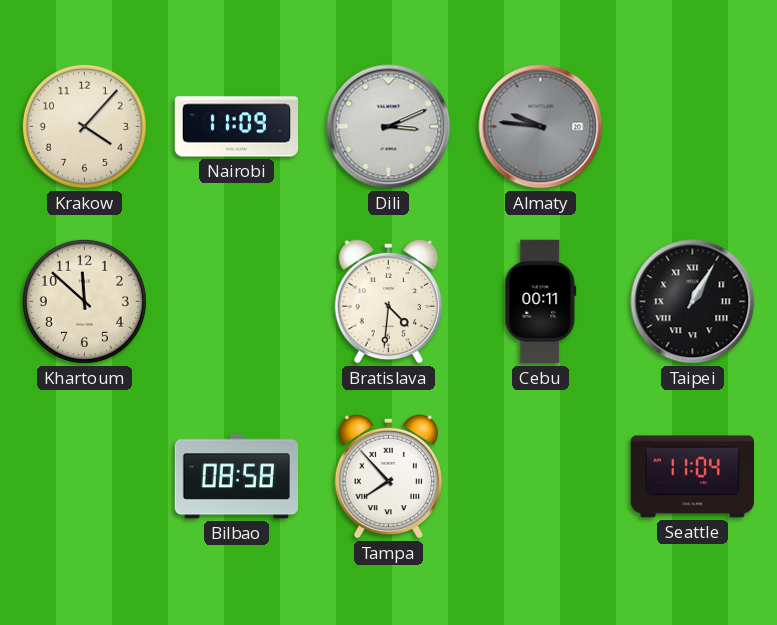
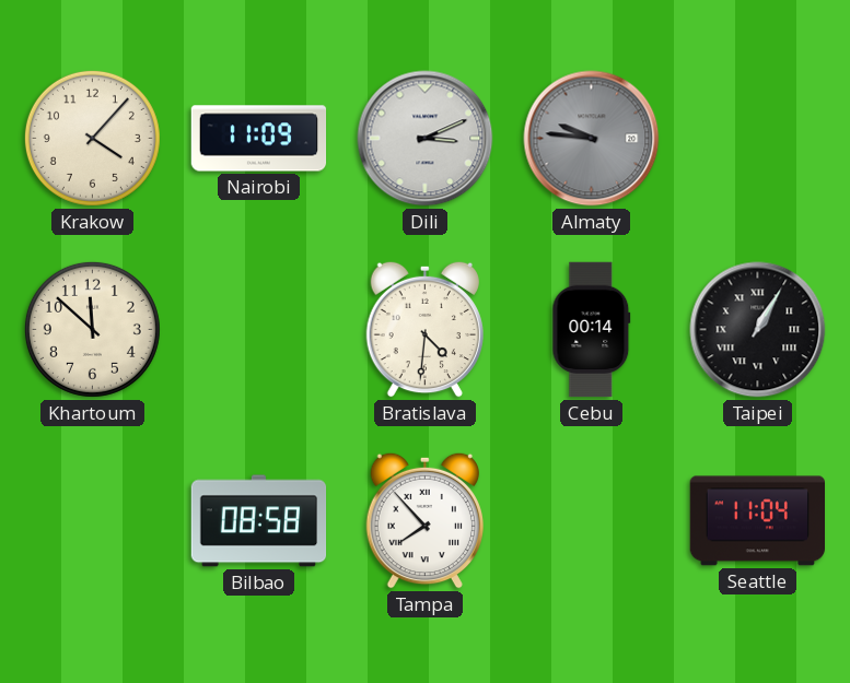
Cebu: 00:11 -> 00:14
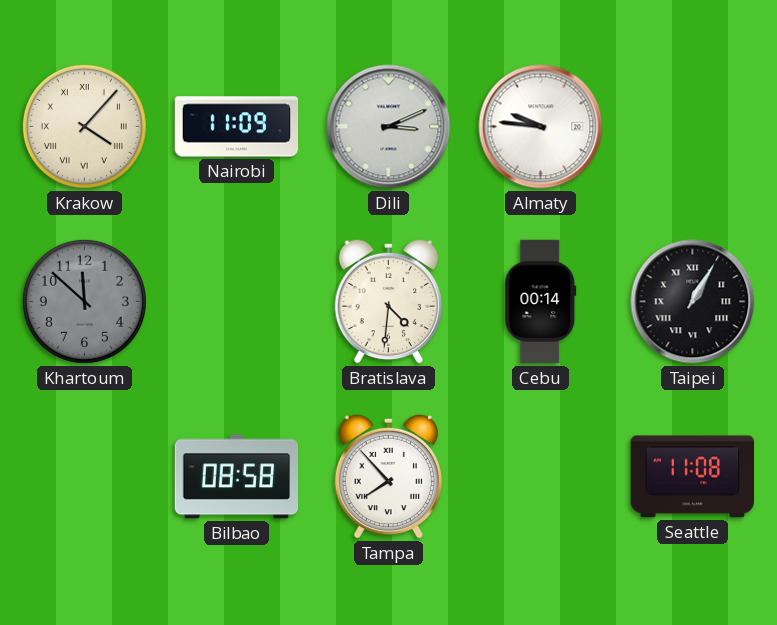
Krakow numerals: Arabic -> Roman
Almaty dial: grey -> white
Khartoum dial: cream -> grey
Seattle: 11:04 -> 11:08
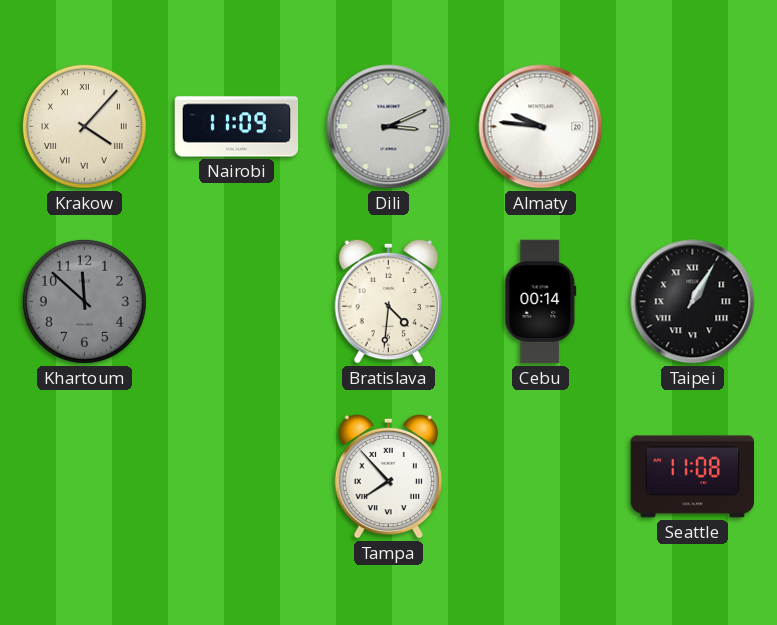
Bilbao: 08:58 -> none
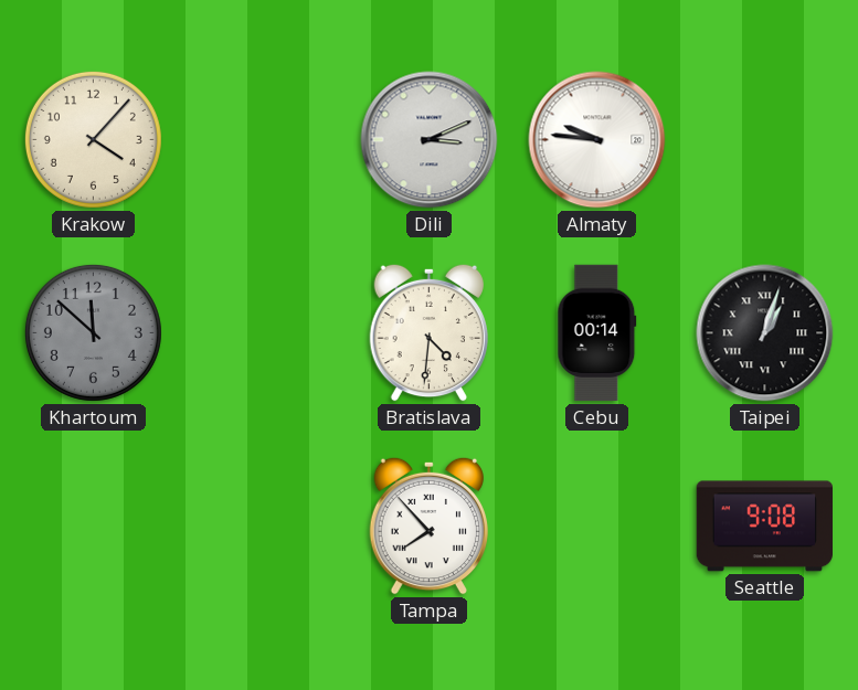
Krakow numerals: Roman -> Arabic
Nairobi: 11:09 -> none
Taipei: 1:05 -> 1:03
Seattle: 11:08 -> 9:08
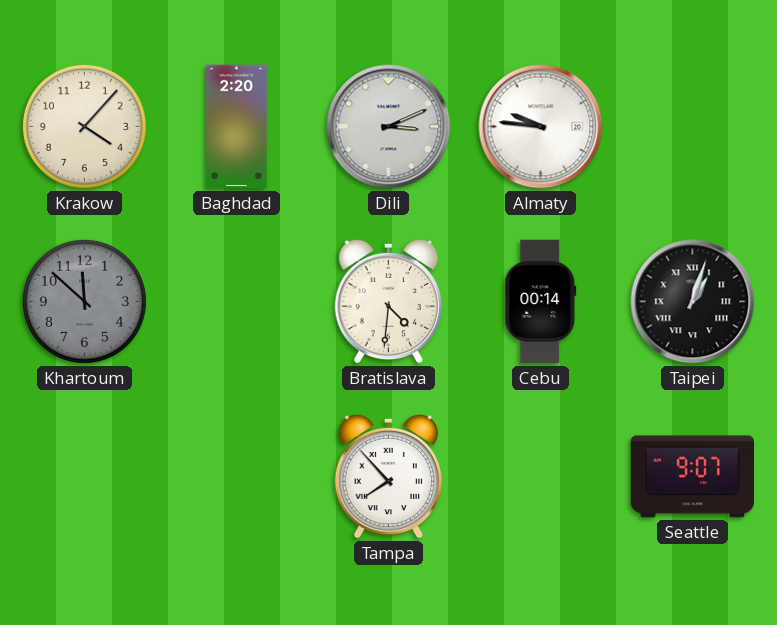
Baghdad: none -> 2:20
Seattle: 9:08 -> 9:07
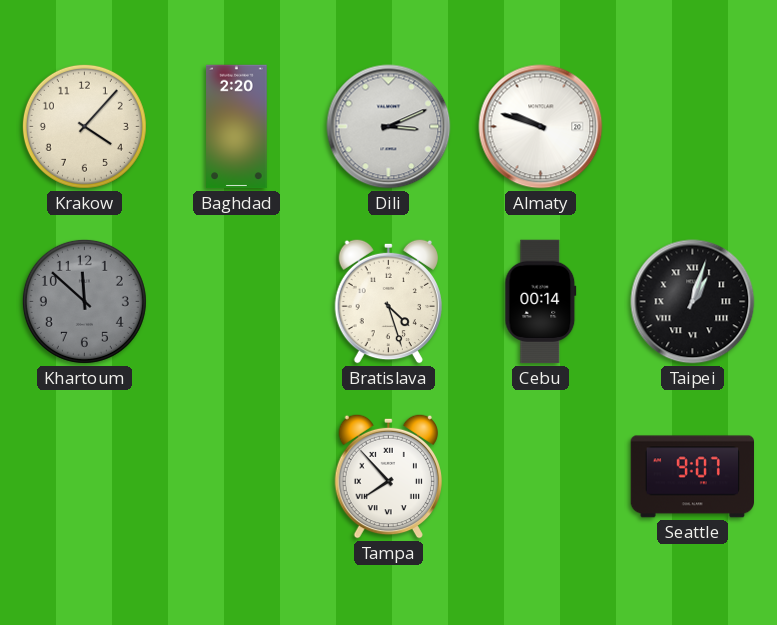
Almaty: 9:46 -> 9:48
Bratislava: 4:31 -> 4:27
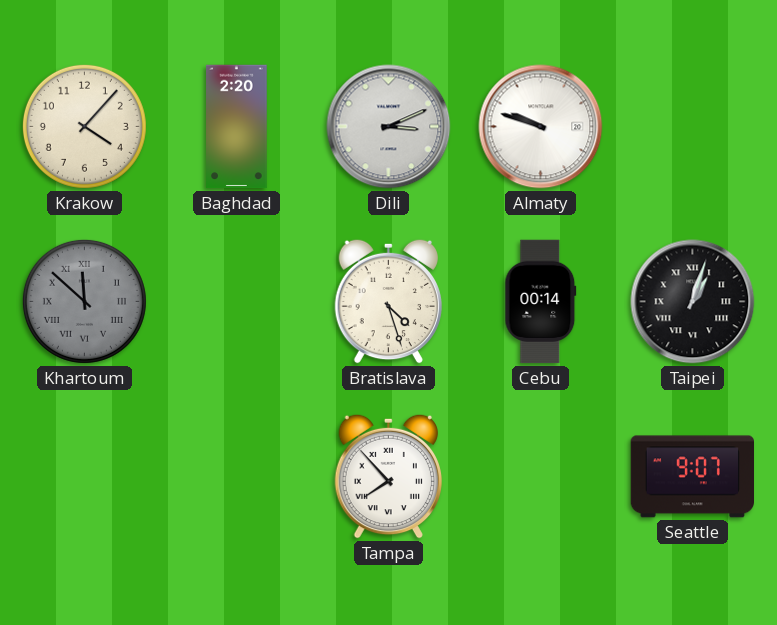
Khartoum numerals: Arabic -> Roman
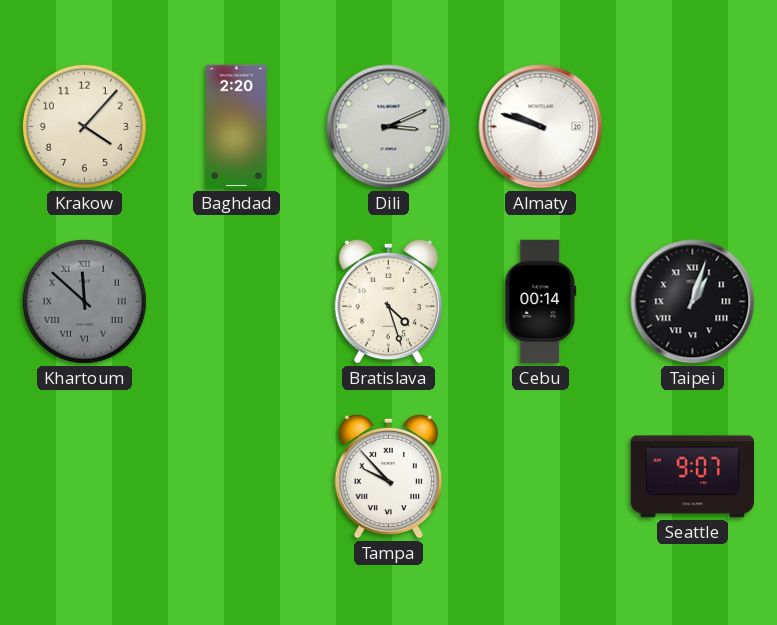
Tampa: 7:53 -> 9:53
